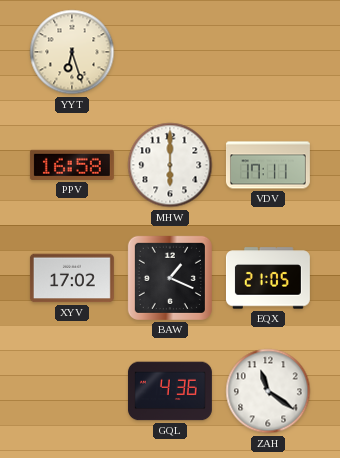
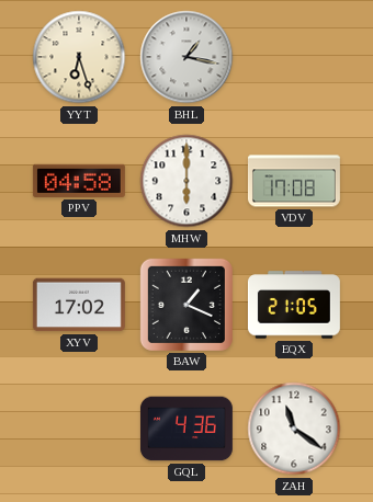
BHL: none -> 1:17
PPV: 16:58 -> 04:58
VDV: 17:11 -> 17:08
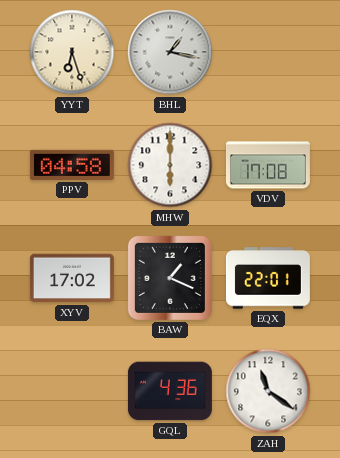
EQX: 21:05 -> 22:01
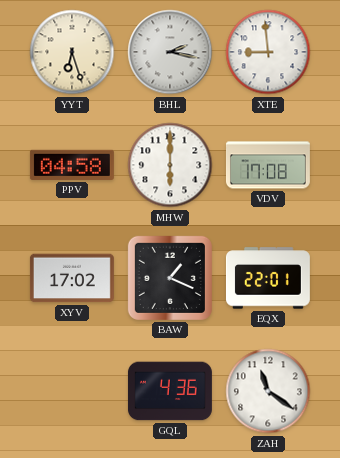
BHL: 1:17 -> 2:17
XTE: none -> 8:59
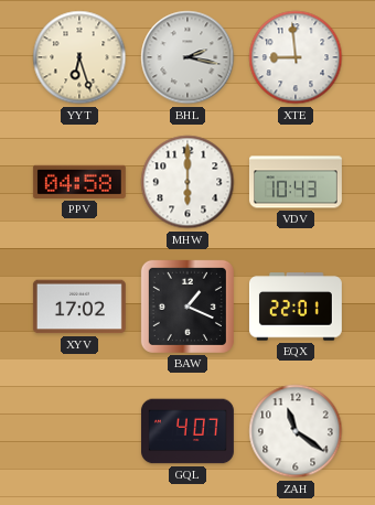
VDV: 17:08 -> 10:43
GQL: 4:36 -> 4:07
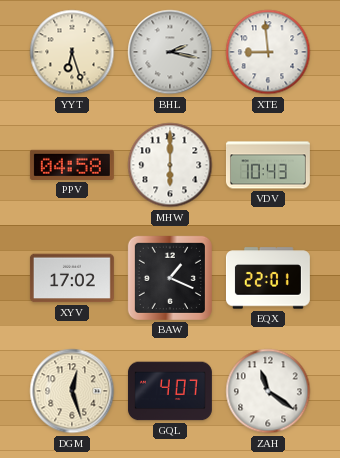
DGM: none -> 12:27
